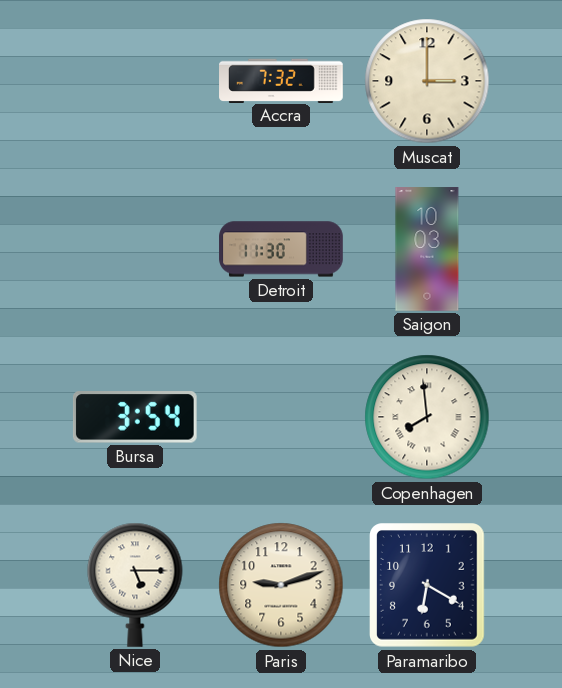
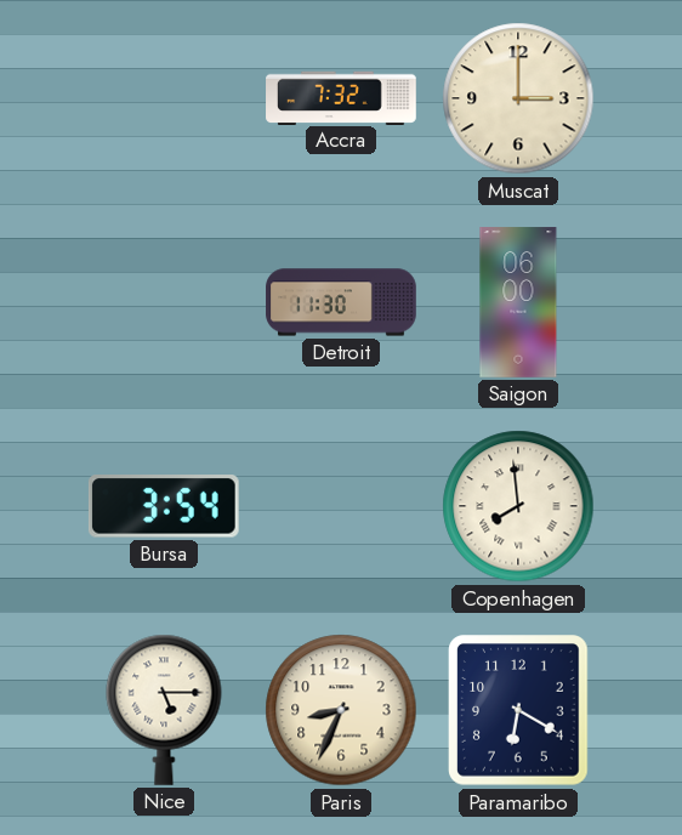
Saigon: 10:03 -> 06:00
Paris: 9:12 -> 8:34
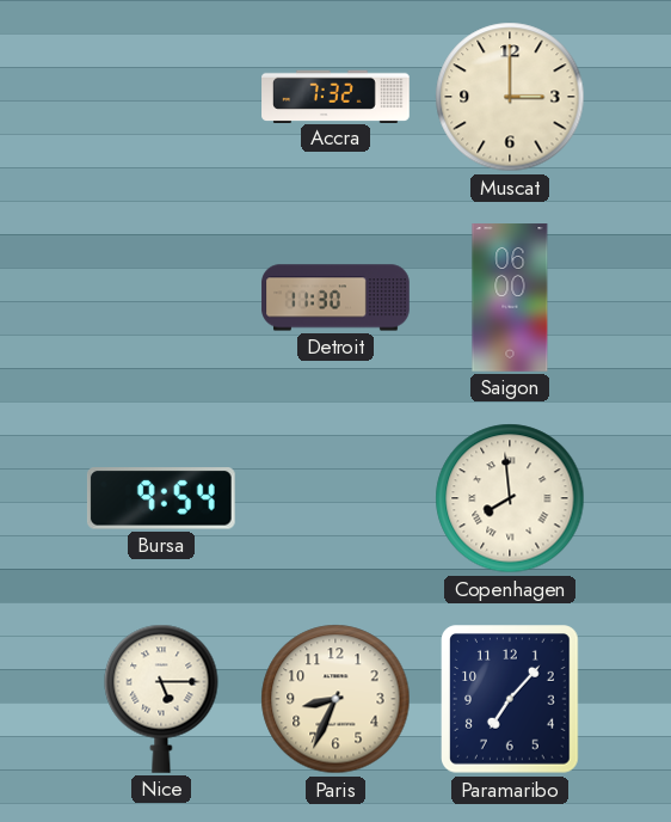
Bursa: 3:54 -> 9:54
Paramaribo: 6:20 -> 7:07
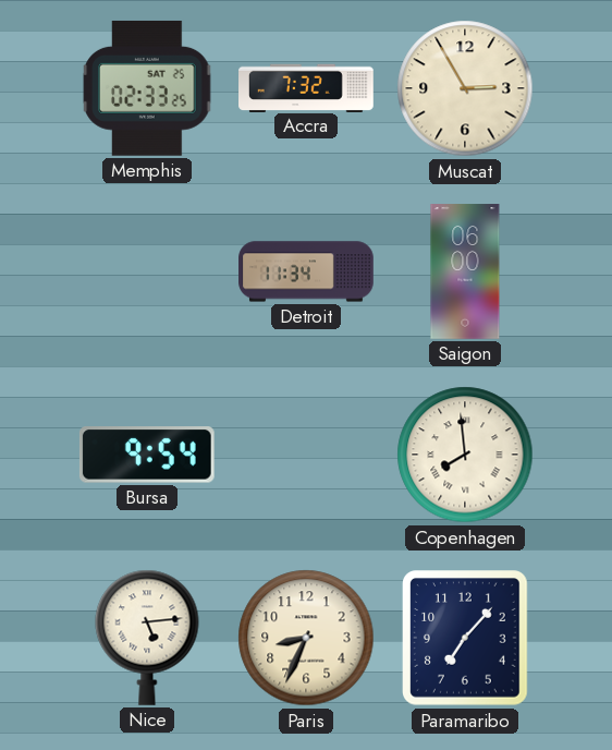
Memphis: none -> 02:33
Muscat: 3:00 -> 2:55
Detroit: 11:30 -> 11:34
Nice: 5:15 -> 5:14
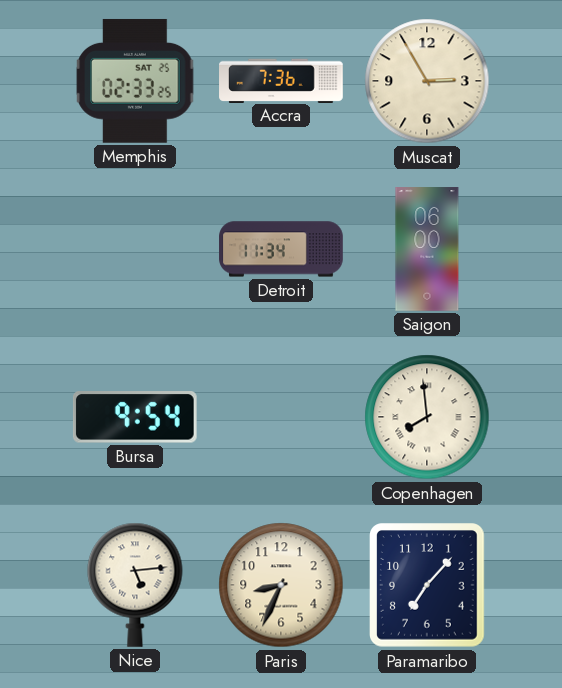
Accra: 7:32 -> 7:36
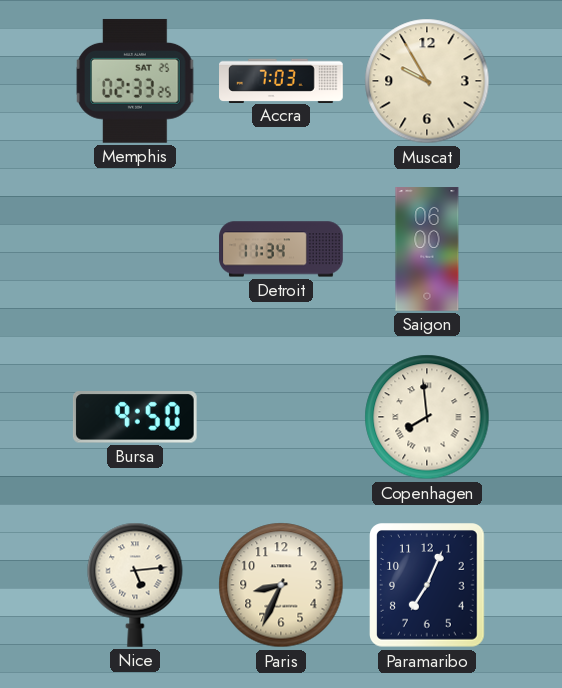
Accra: 7:36 -> 7:03
Muscat: 2:55 -> 9:55
Bursa: 9:54 -> 9:50
Paramaribo: 7:07 -> 7:04
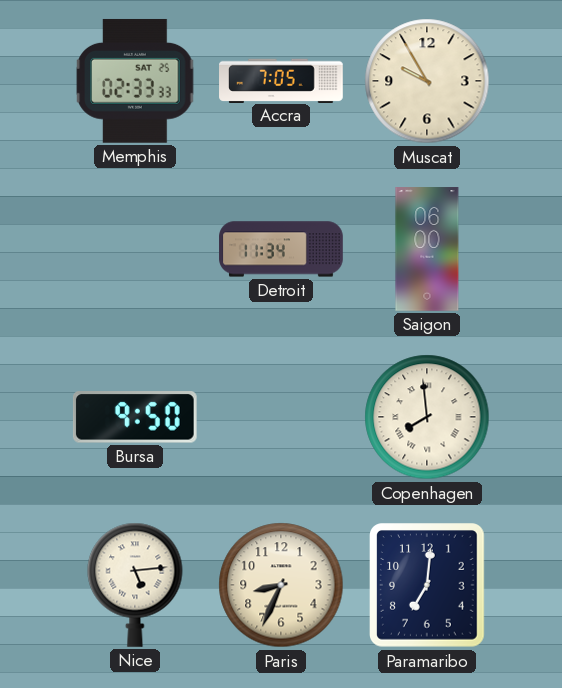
Memphis: 02:33:25 -> 02:33:33
Accra: 7:03 -> 7:05
Paramaribo: 7:04 -> 7:01
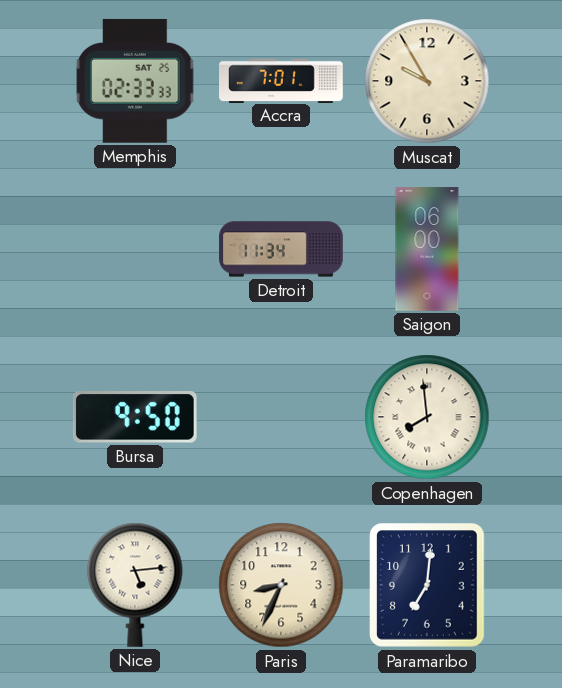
Accra: 7:05 -> 7:01
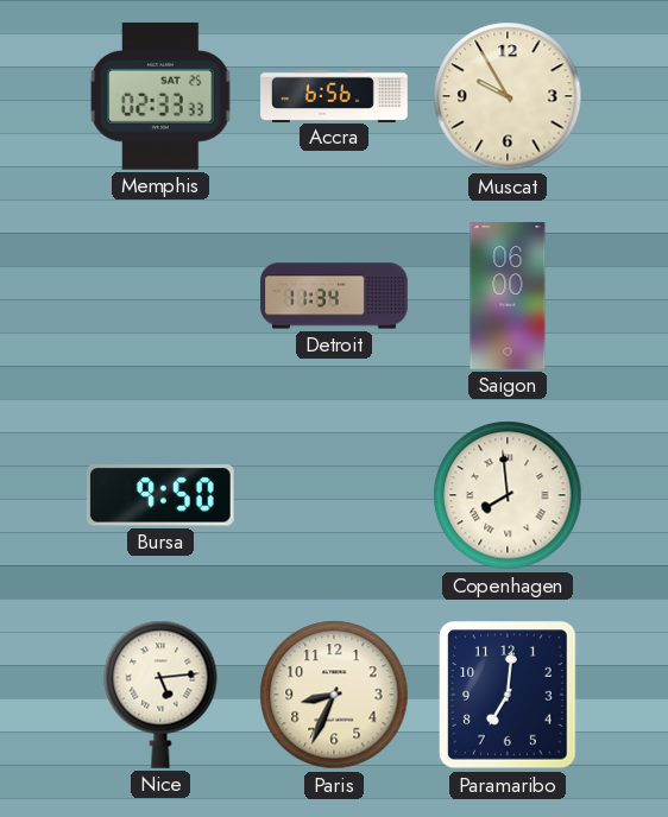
Accra: 7:01 -> 6:56
